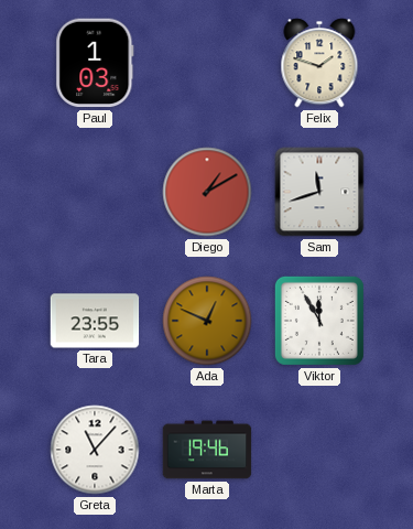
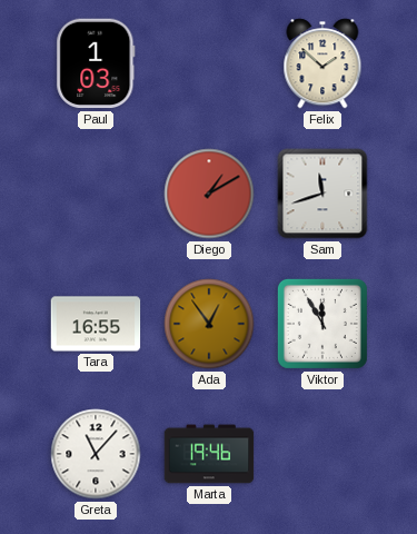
Felix: 1:48 -> 1:52
Tara: 23:55 -> 16:55
Ada: 12:49 -> 12:54
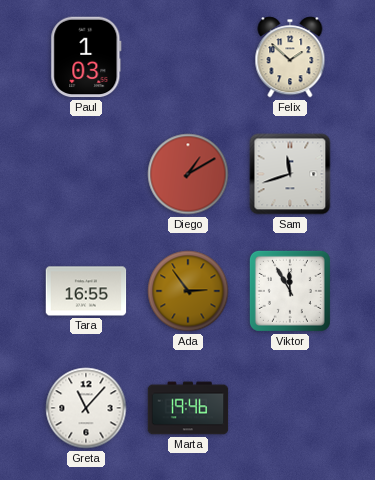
Ada: 12:54 -> 2:54
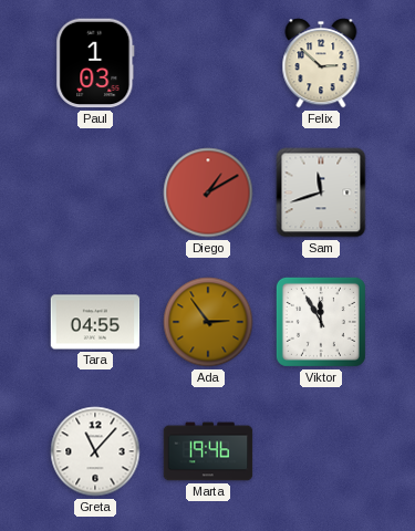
Felix: 1:52 -> 2:52
Tara: 16:55 -> 04:55
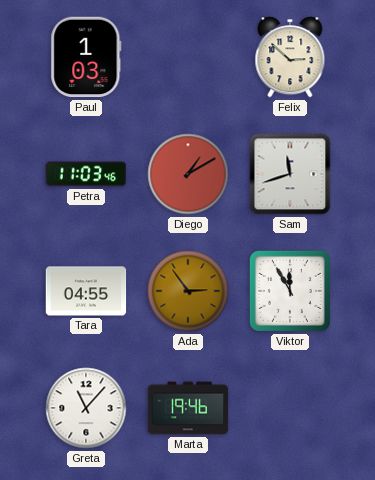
Petra: none -> 11:03
